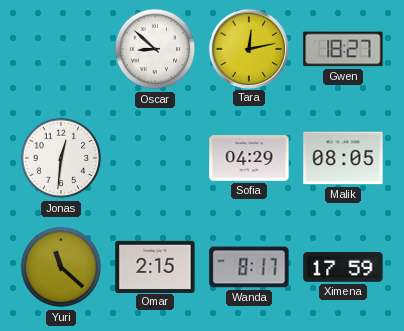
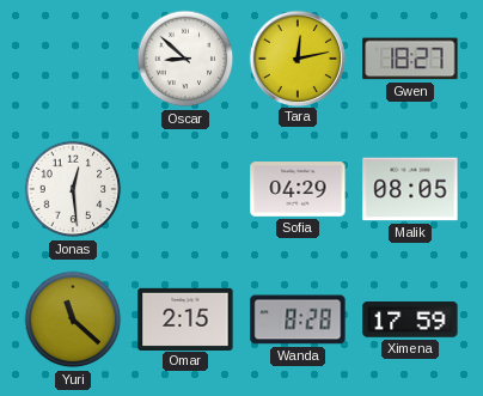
Jonas: 12:31 -> 12:29
Wanda: 8:17 -> 8:28
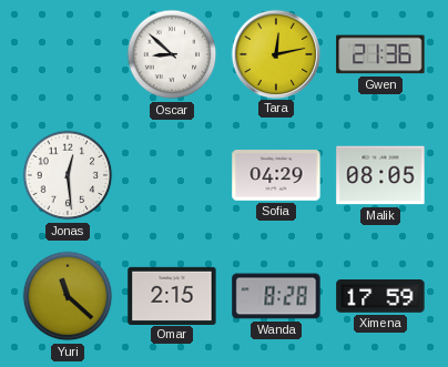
Gwen: 18:27 -> 21:36
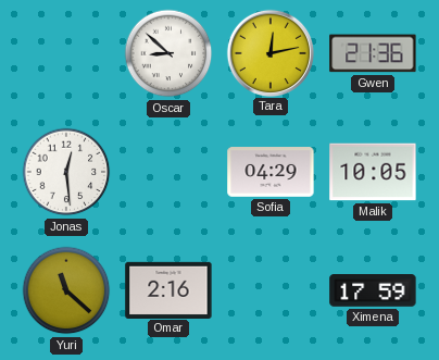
Malik: 08:05 -> 10:05
Omar: 2:15 -> 2:16
Wanda: 8:28 -> none
